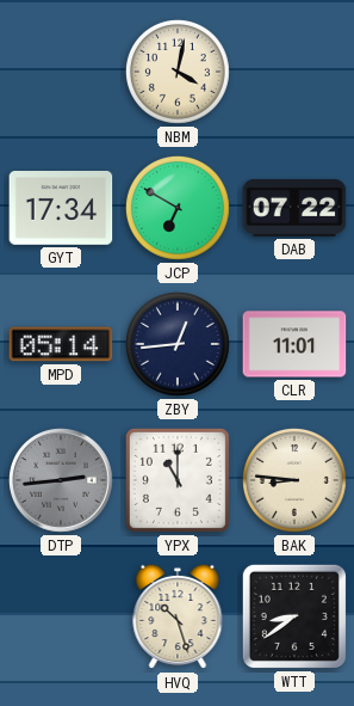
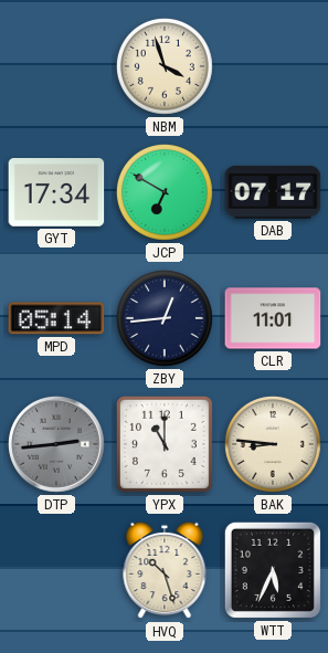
NBM: 4:02 -> 3:57
DAB: 07:22 -> 07:17
WTT: 8:39 -> 5:34
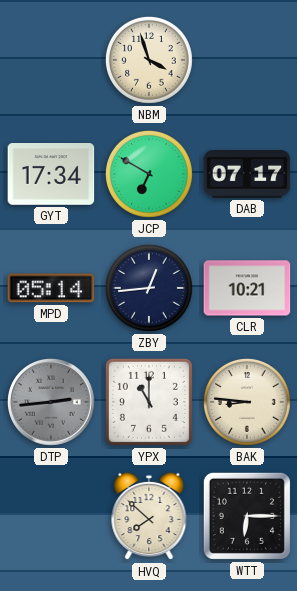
CLR: 11:01 -> 10:21
HVQ: 10:27 -> 7:52
WTT: 5:34 -> 6:15
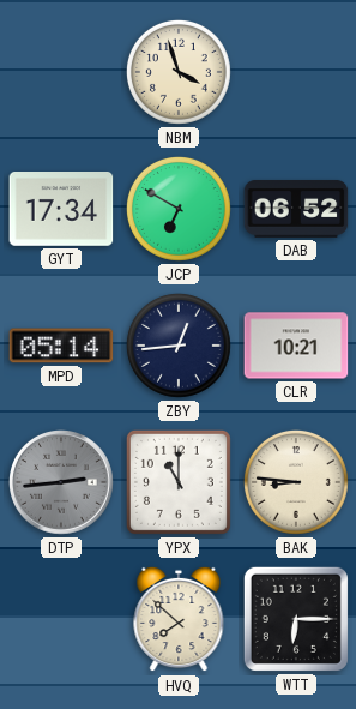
DAB: 07:17 -> 06:52
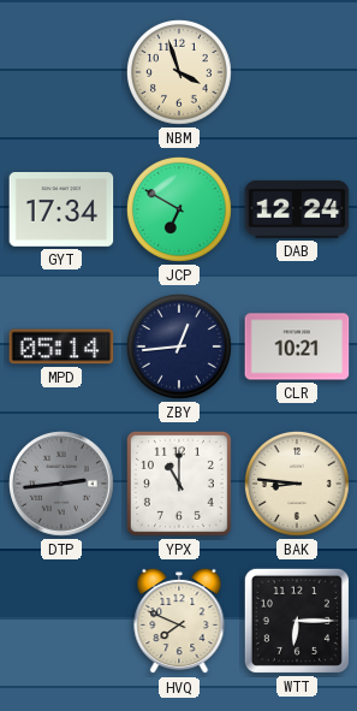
DAB: 06:52 -> 12:24
HVQ: 7:52 -> 7:49
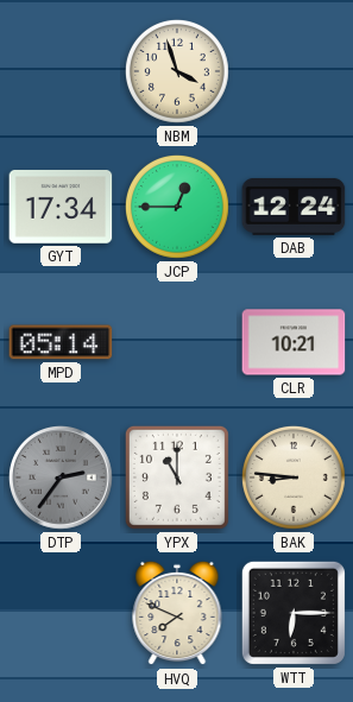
JCP: 6:50 -> 12:45
ZBY: 12:44 -> none
DTP: 2:44 -> 2:36
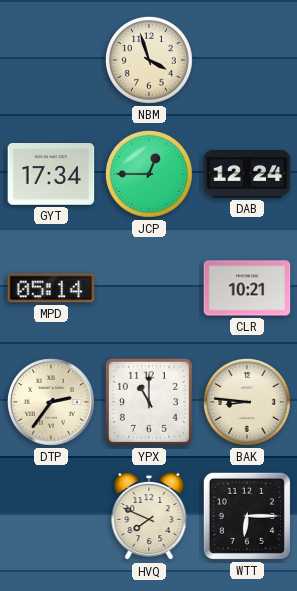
DTP dial: grey -> cream
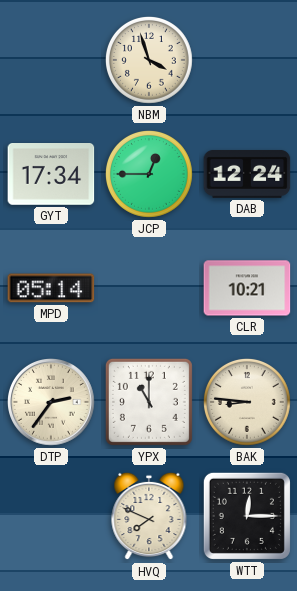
WTT: 6:15 -> 12:15
